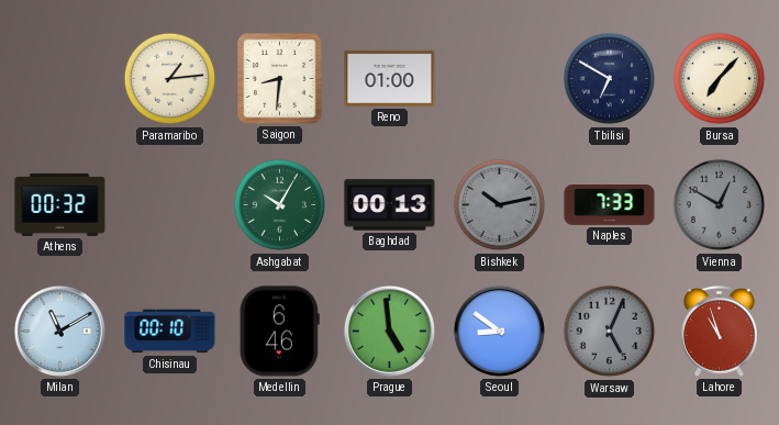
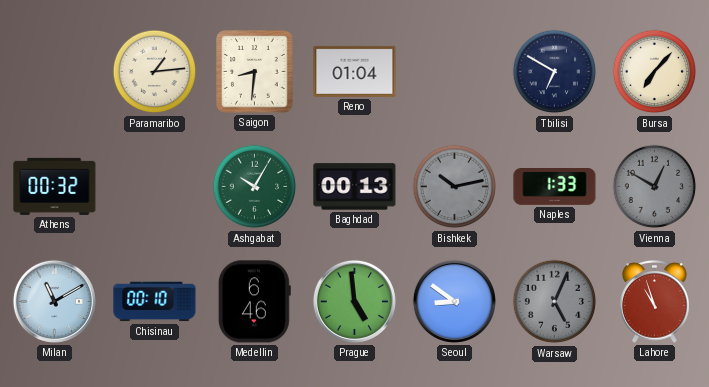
Reno: 01:00 -> 01:04
Naples: 7:33 -> 1:33
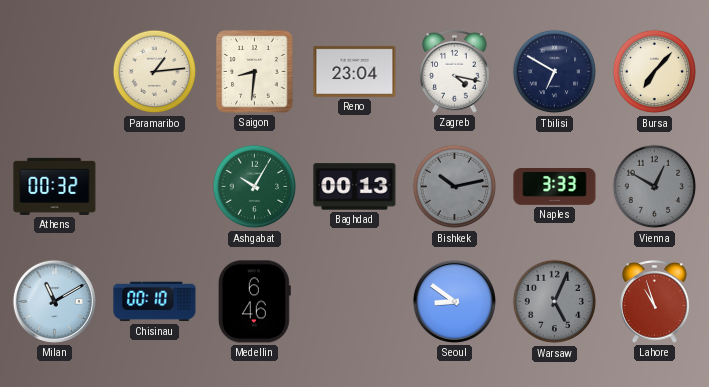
Reno: 01:04 -> 23:04
Zagreb: none -> 4:17
Naples: 1:33 -> 3:33
Prague: 4:59 -> none
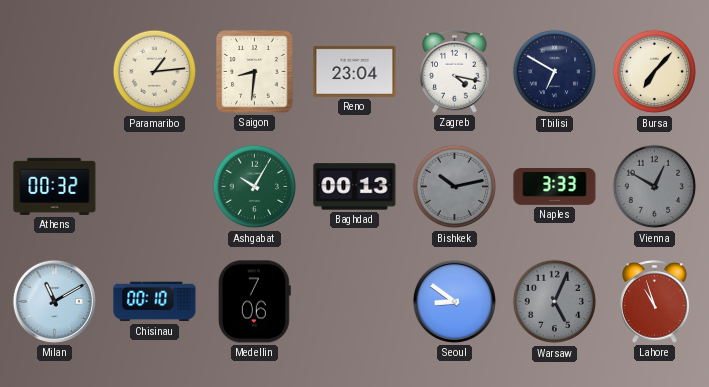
Medellin: 6:46 -> 7:06
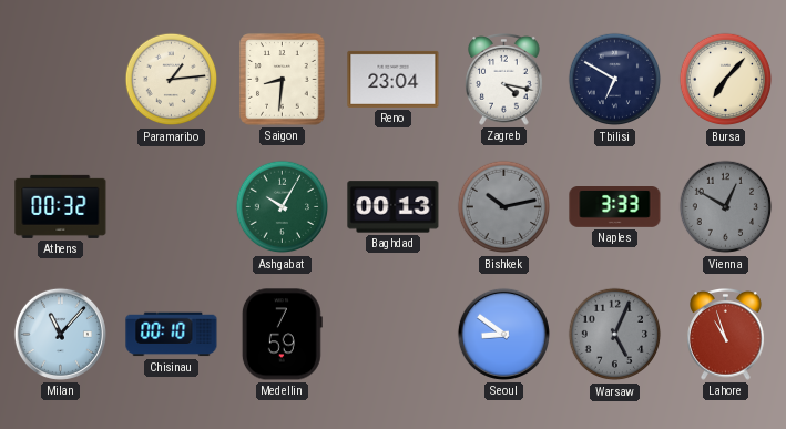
Milan: 11:10 -> 11:07
Medellin: 7:06 -> 7:59
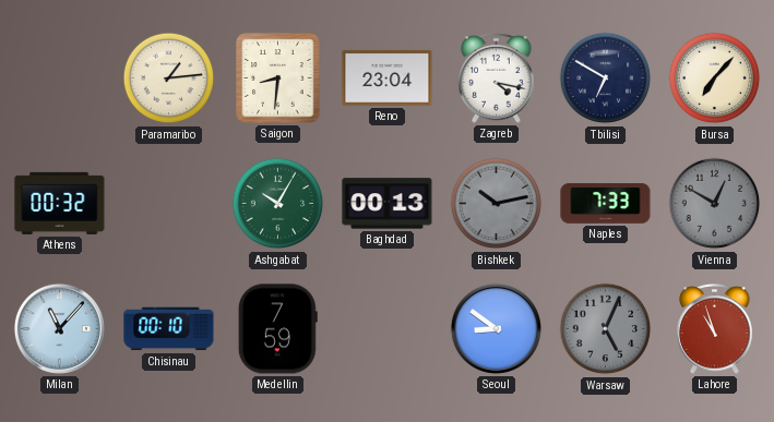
Naples: 3:33 -> 7:33
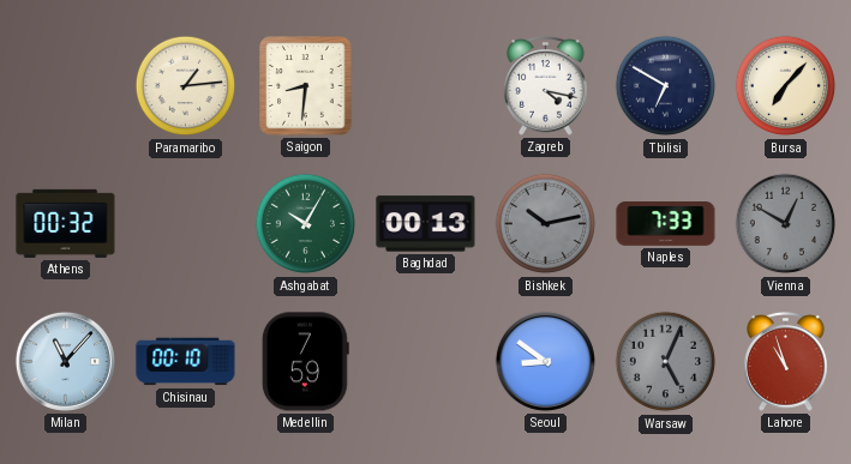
Reno: 23:04 -> none
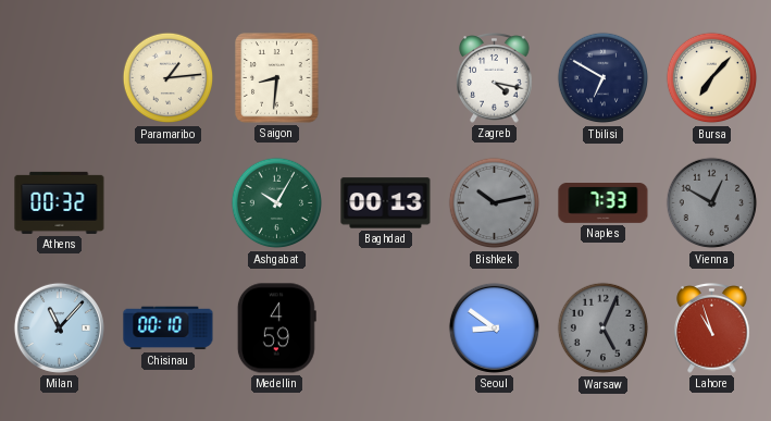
Medellin: 7:59 -> 4:59
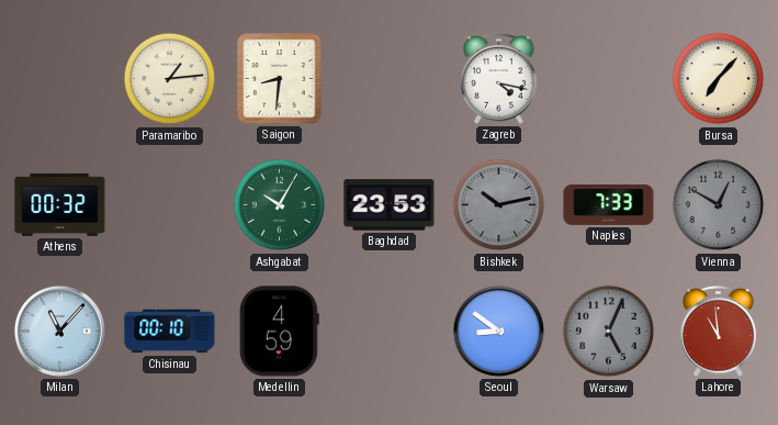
Tbilisi: 6:50 -> none
Baghdad: 00:13 -> 23:53
Lahore: 10:57 -> 10:59
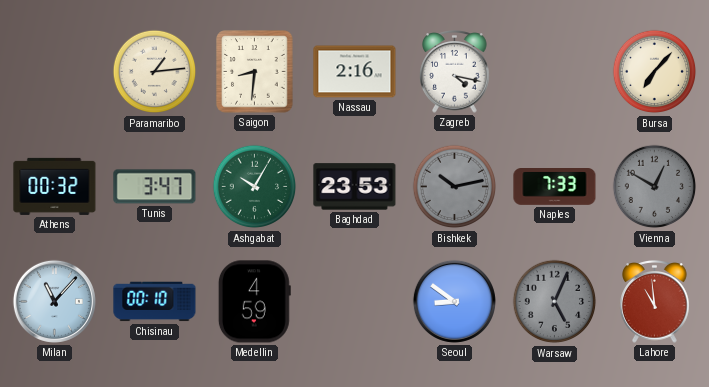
Nassau: none -> 2:16
Tunis: none -> 3:47
